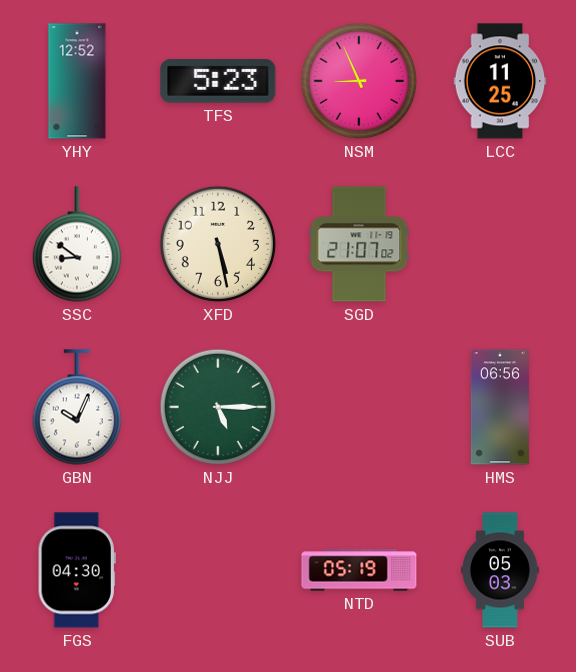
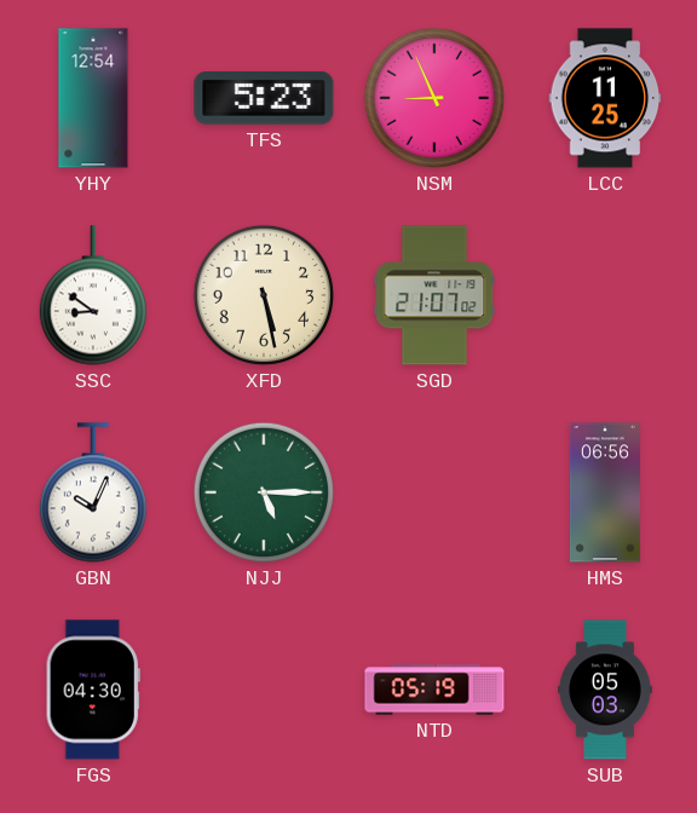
YHY: 12:52 -> 12:54
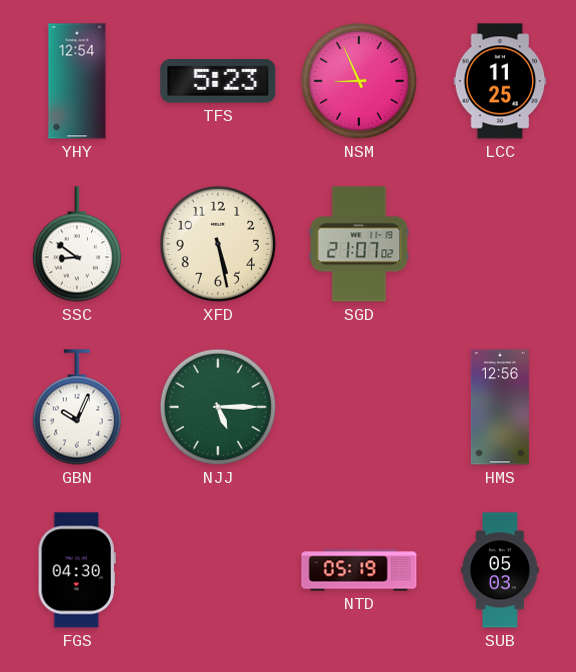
HMS: 06:56 -> 12:56
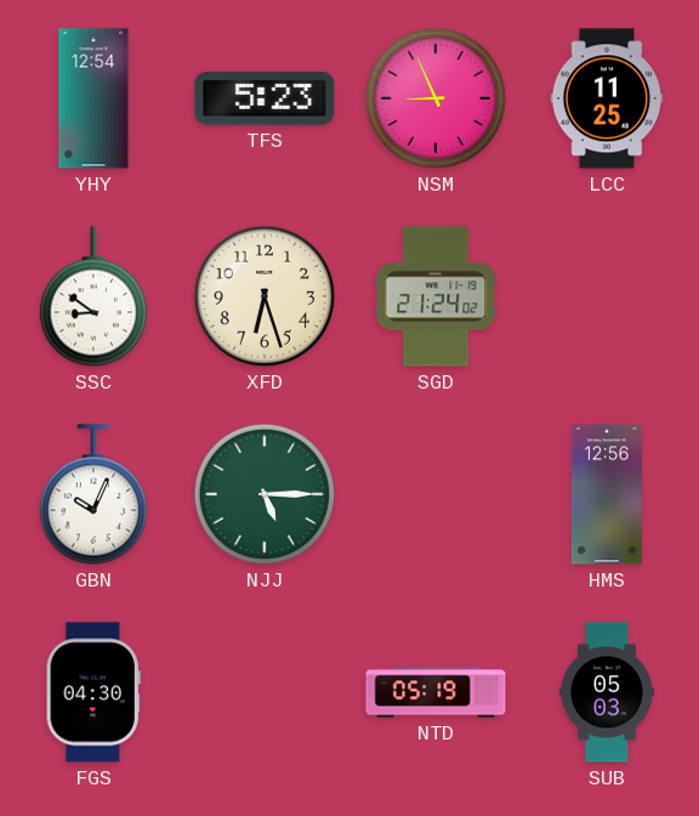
XFD: 5:28 -> 6:27
SGD: 21:07 -> 21:24
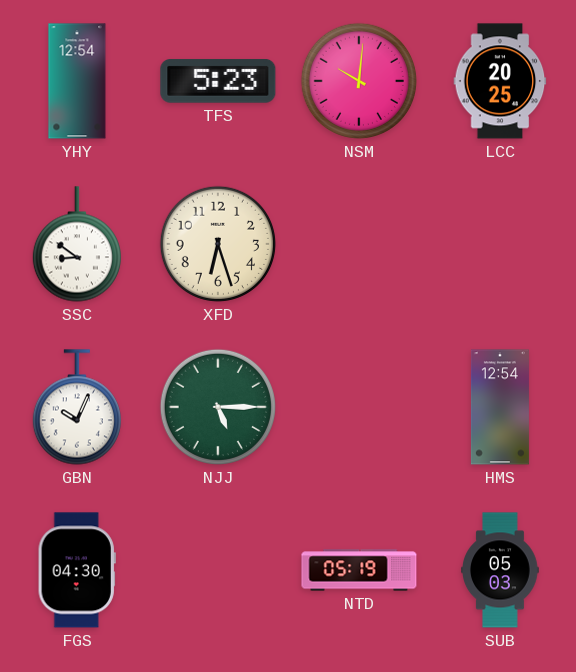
NSM: 8:56 -> 10:01
LCC: 11:25 -> 20:25
SGD: 21:24 -> none
HMS: 12:56 -> 12:54
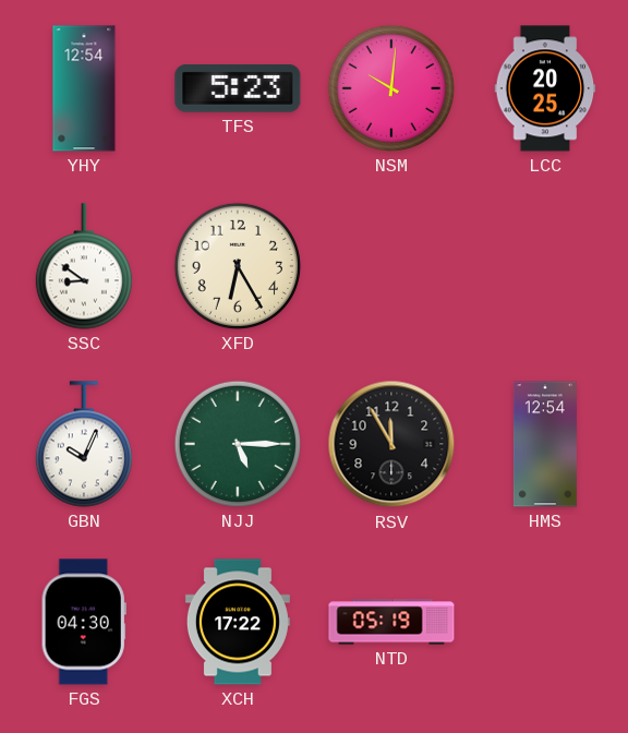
XFD: 6:27 -> 6:25
RSV: none -> 11:55
XCH: none -> 17:22
SUB: 05:03 -> none
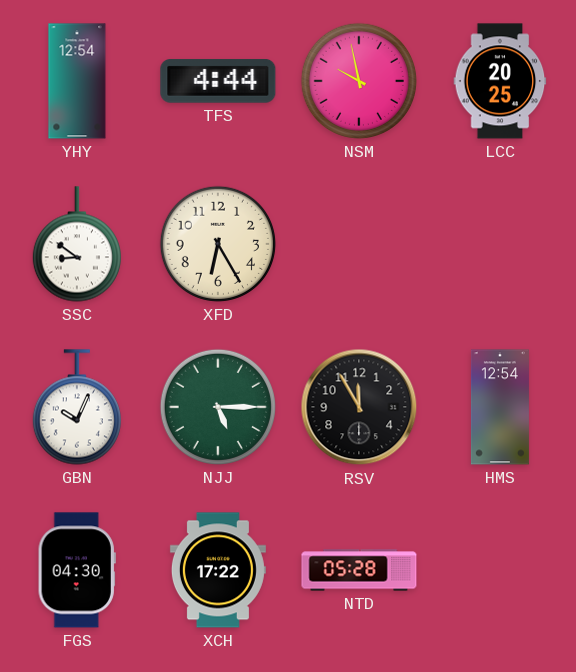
TFS: 5:23 -> 4:44
NSM: 10:01 -> 9:58
NTD: 05:19 -> 05:28
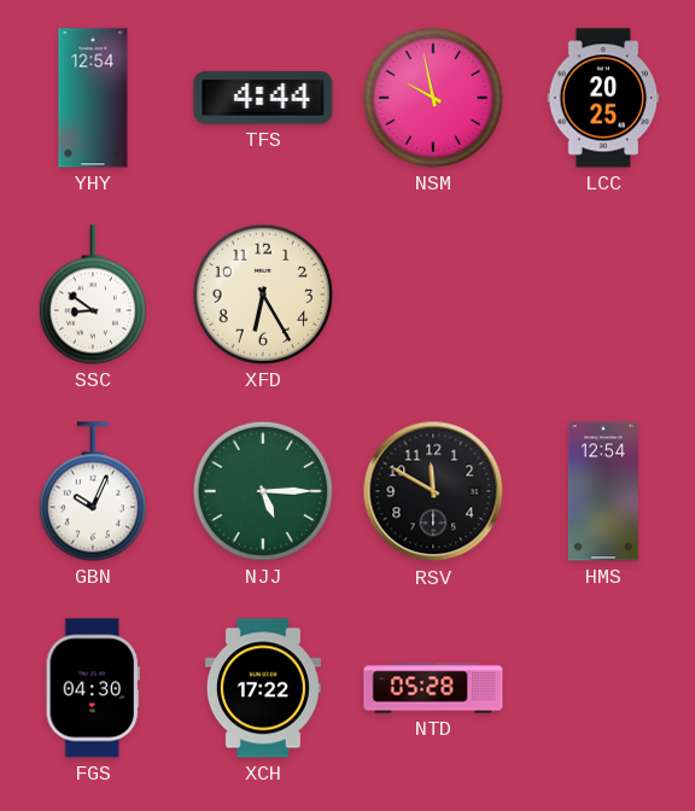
RSV: 11:55 -> 11:50
